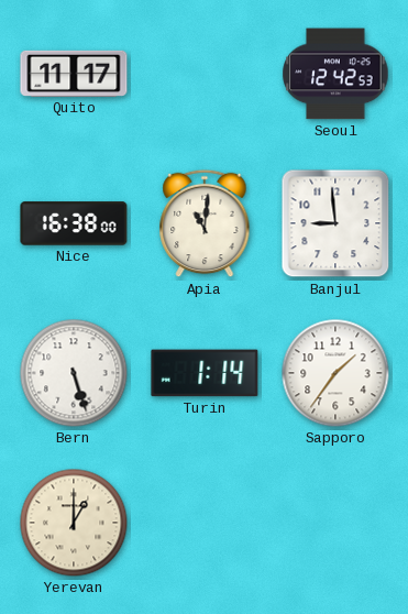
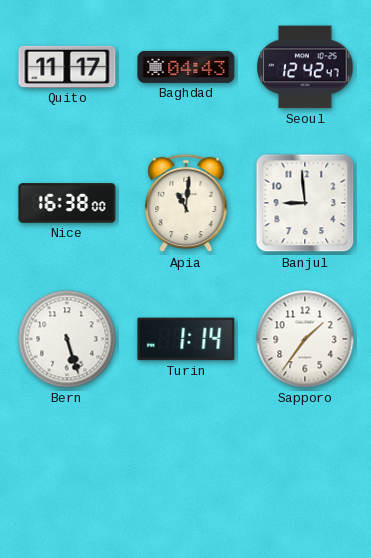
Baghdad: none -> 04:43
Seoul: 12:42:53 -> 12:42:47
Yerevan: 1:00 -> none
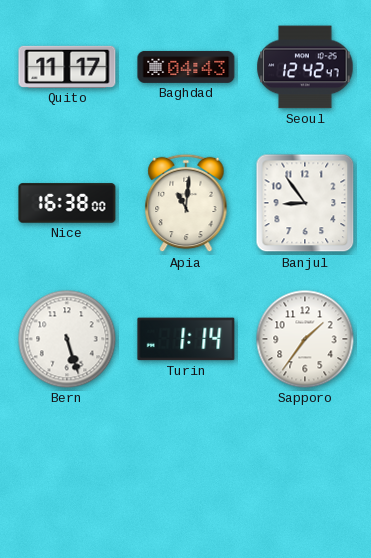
Banjul: 8:59 -> 8:54
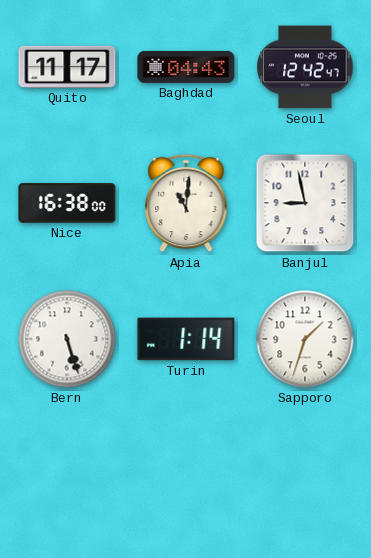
Banjul: 8:54 -> 8:58
Sapporo: 1:36 -> 1:33
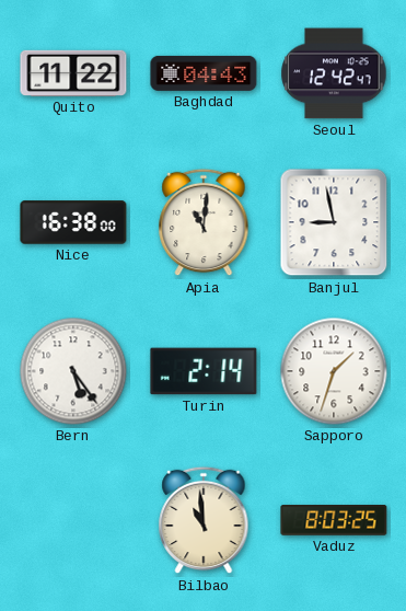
Quito: 11:17 -> 11:22
Bern: 5:27 -> 5:24
Turin: 1:14 -> 2:14
Bilbao: none -> 10:59
Vaduz: none -> 8:03
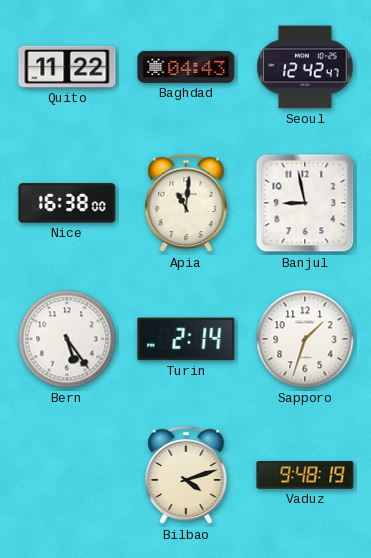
Bilbao: 10:59 -> 4:12
Vaduz: 8:03 -> 9:48
